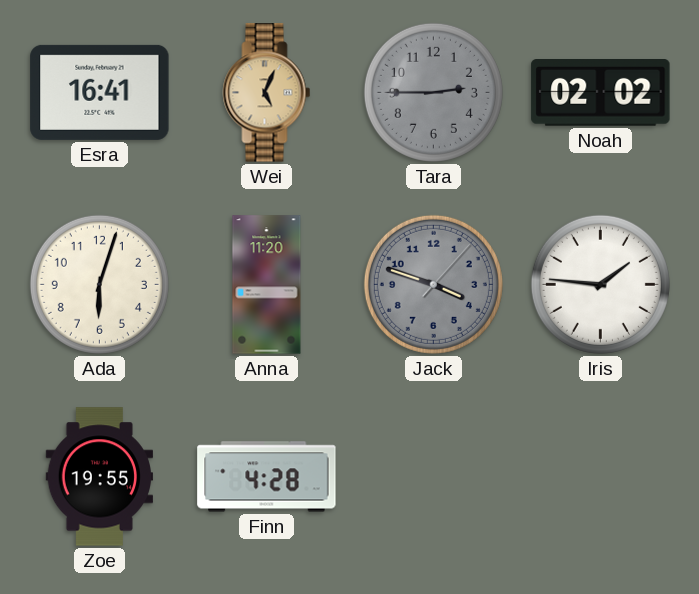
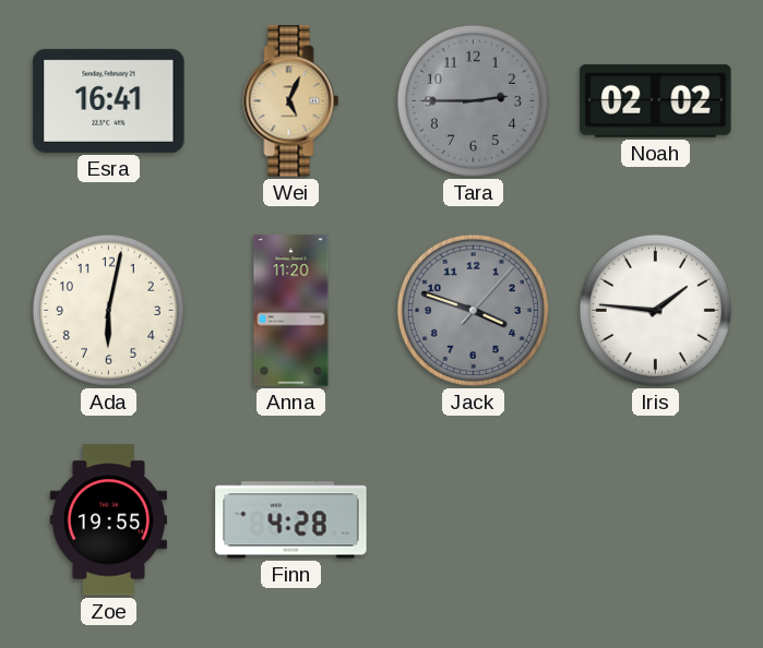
Ada: 6:03 -> 6:02
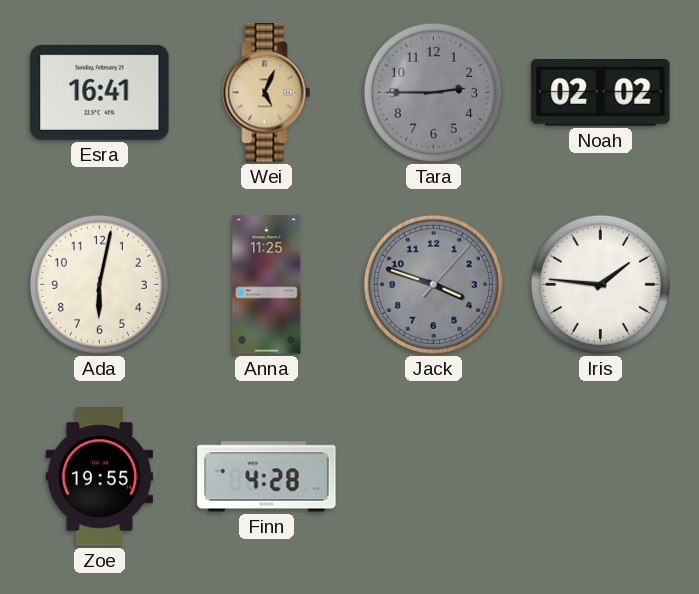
Anna: 11:20 -> 11:25
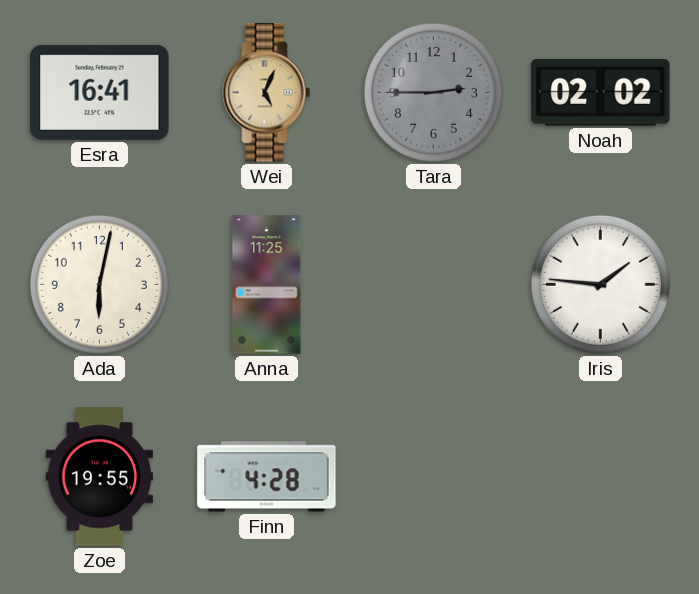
Jack: 3:48 -> none
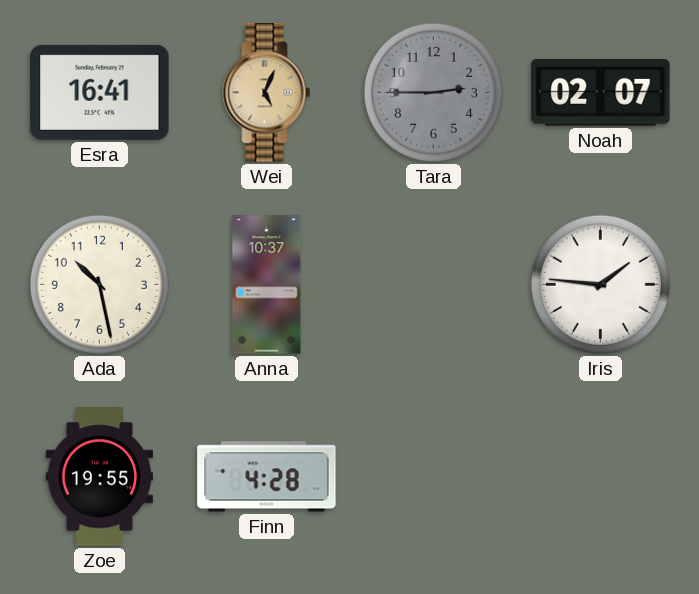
Noah: 02:02 -> 02:07
Ada: 6:02 -> 10:28
Anna: 11:25 -> 10:37
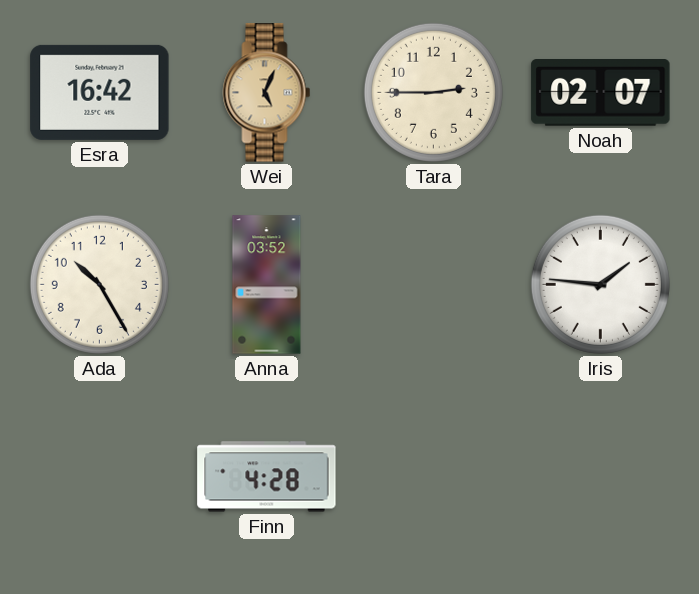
Esra: 16:41 -> 16:42
Tara dial: grey -> cream
Ada: 10:28 -> 10:25
Anna: 10:37 -> 03:52
Zoe: 19:55 -> none
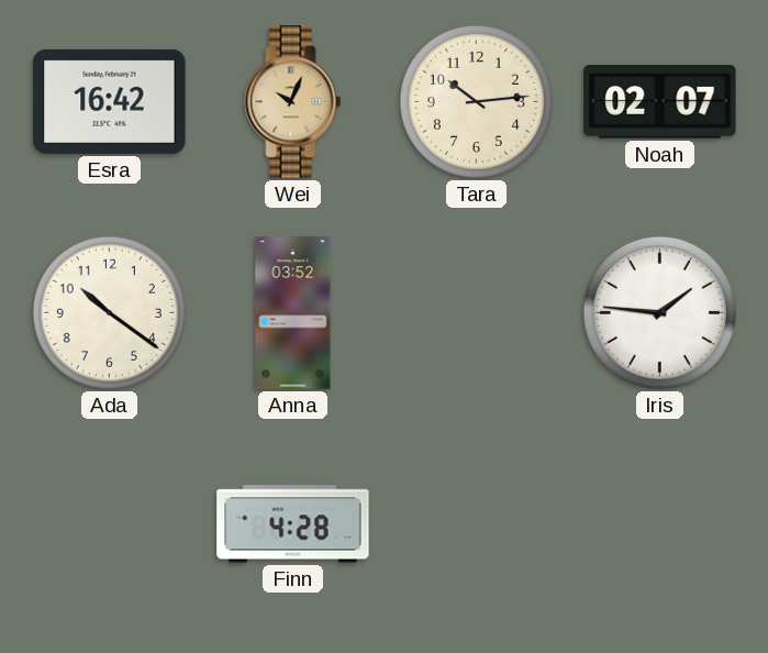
Wei: 5:04 -> 10:04
Tara: 2:45 -> 10:14
Ada: 10:25 -> 10:21
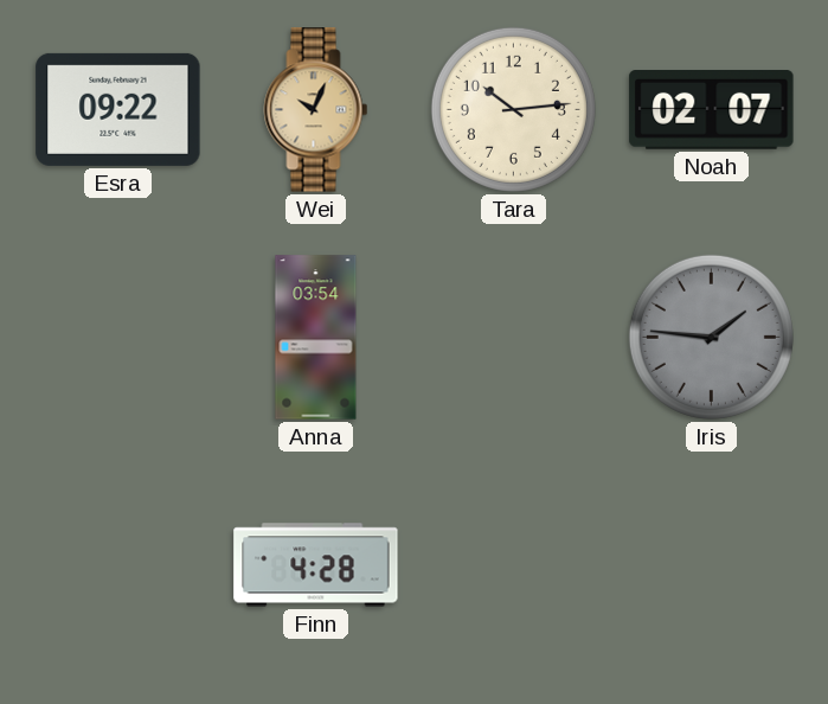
Esra: 16:42 -> 09:22
Ada: 10:21 -> none
Anna: 03:52 -> 03:54
Iris dial: white -> grey
